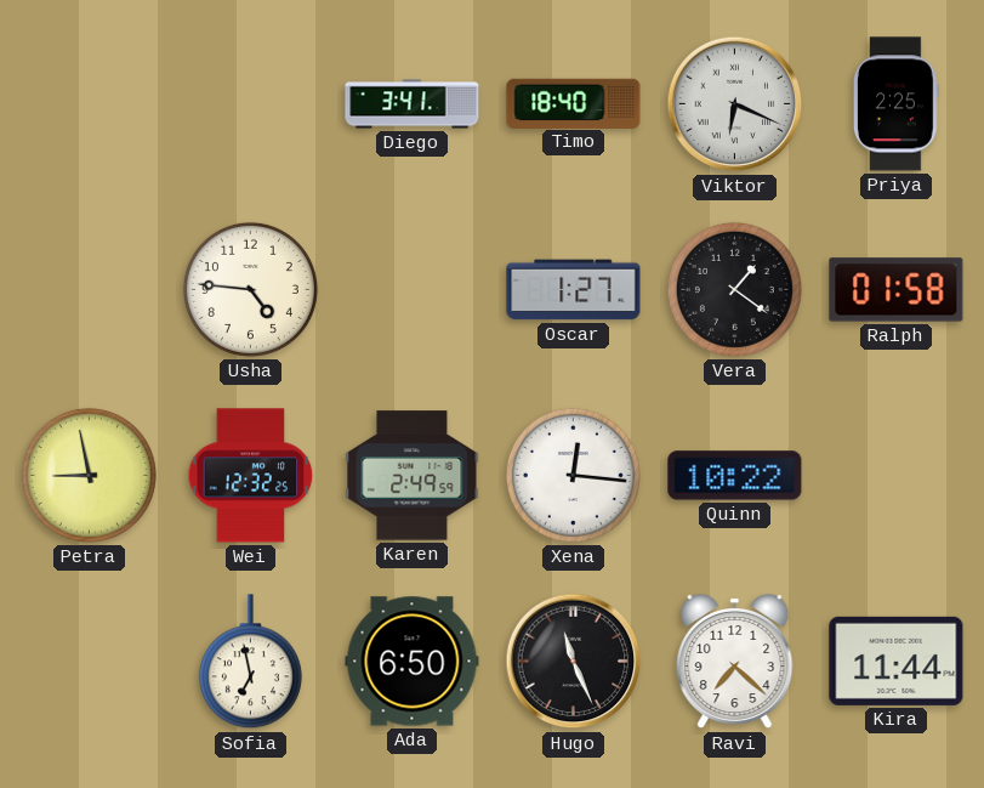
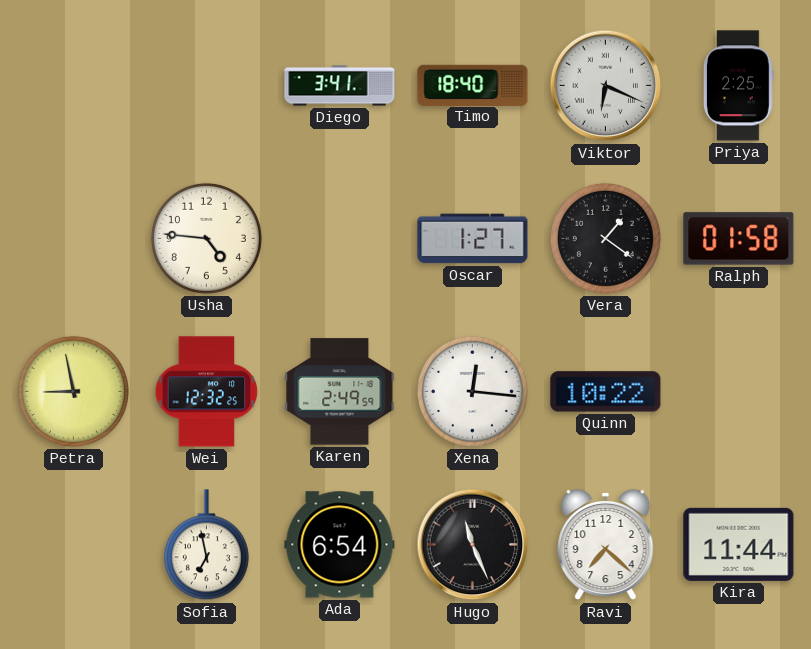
Ada: 6:50 -> 6:54
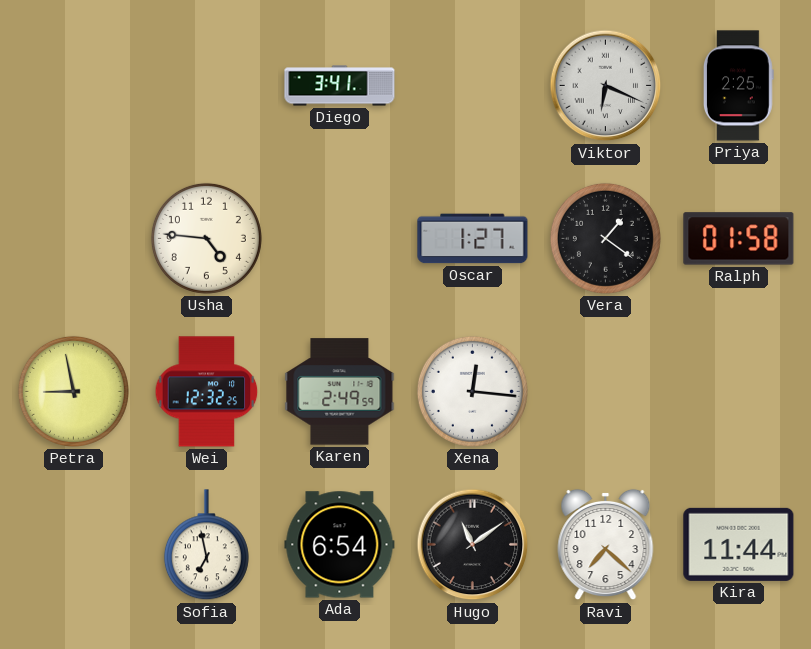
Timo: 18:40 -> none
Quinn: 10:22 -> none
Hugo: 11:26 -> 11:09
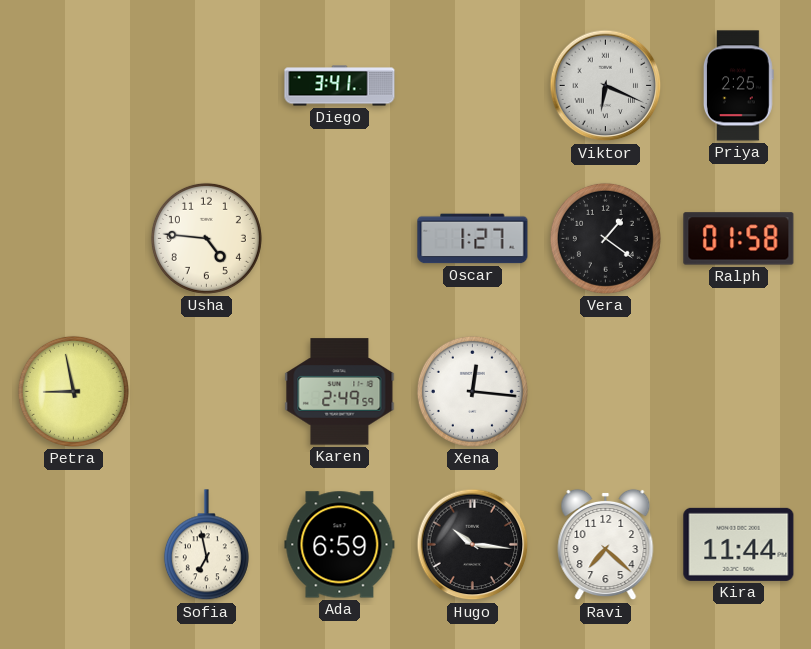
Wei: 12:32 -> none
Ada: 6:54 -> 6:59
Hugo: 11:09 -> 10:16
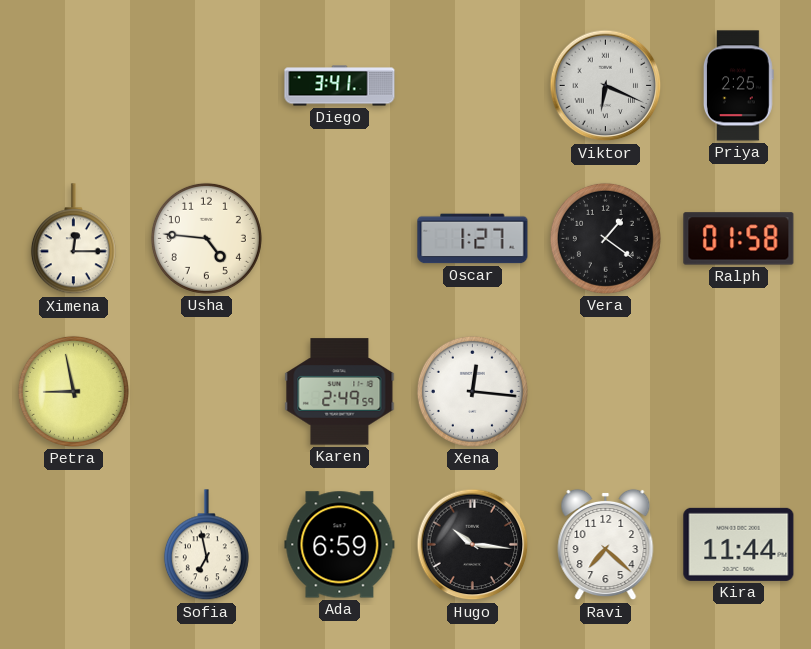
Ximena: none -> 12:15
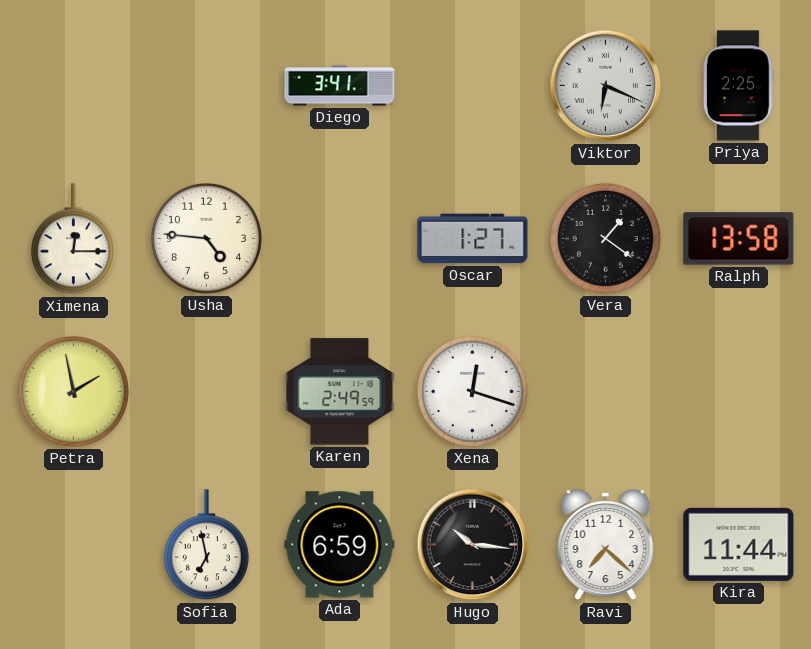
Ralph: 01:58 -> 13:58
Petra: 8:58 -> 1:58
Xena: 12:16 -> 12:18
